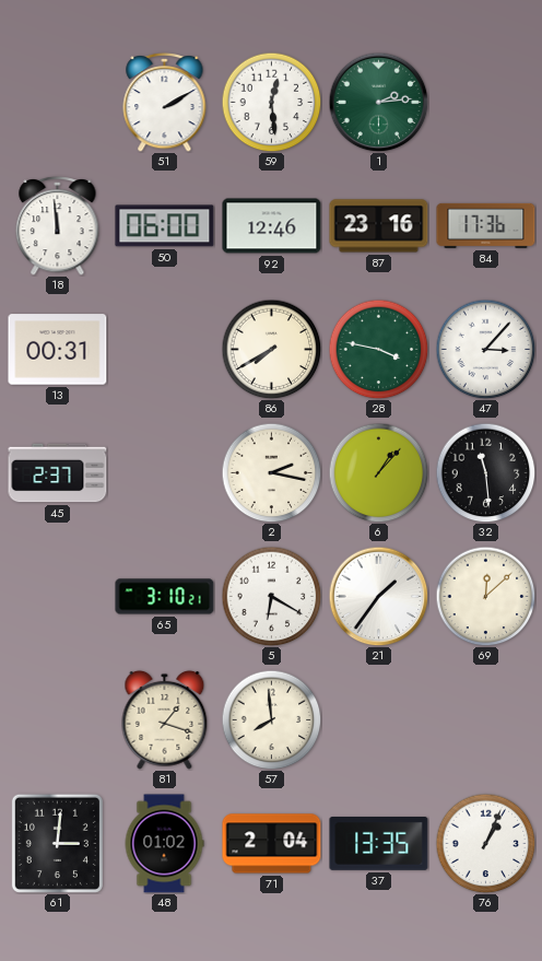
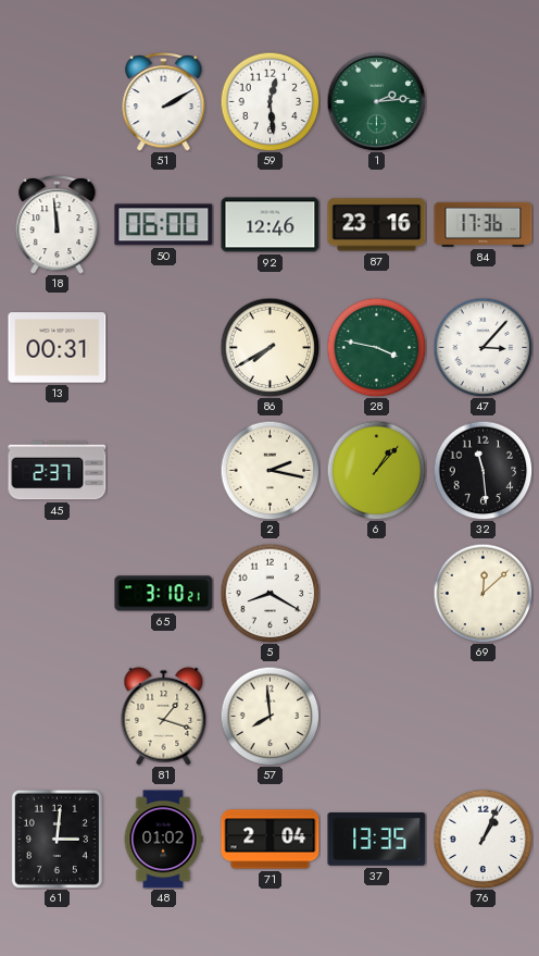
5: 6:20 -> 8:20
21: 1:36 -> none
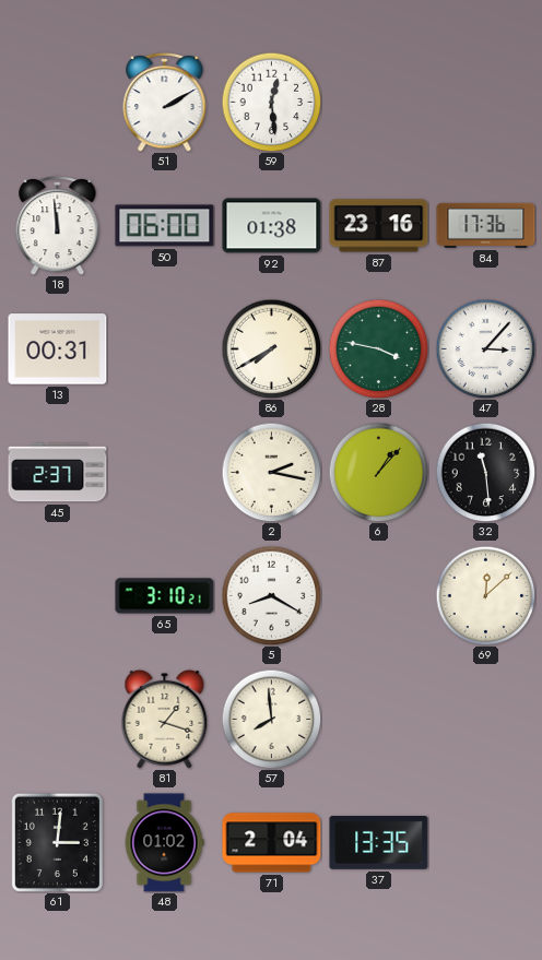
1: 2:14 -> none
92: 12:46 -> 01:38
76: 1:04 -> none
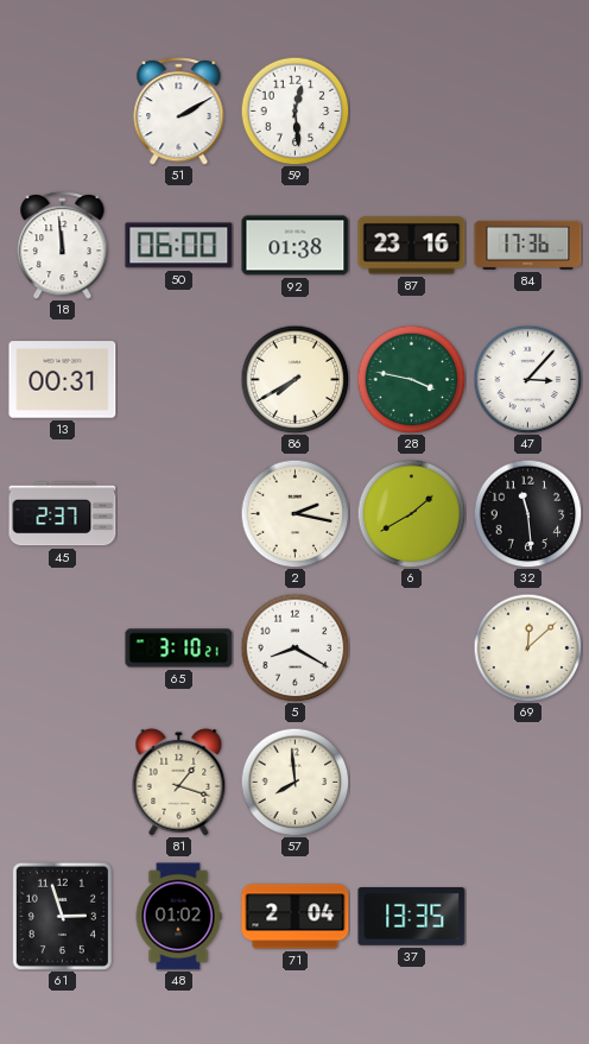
6: 1:07 -> 1:40
61: 3:01 -> 2:57
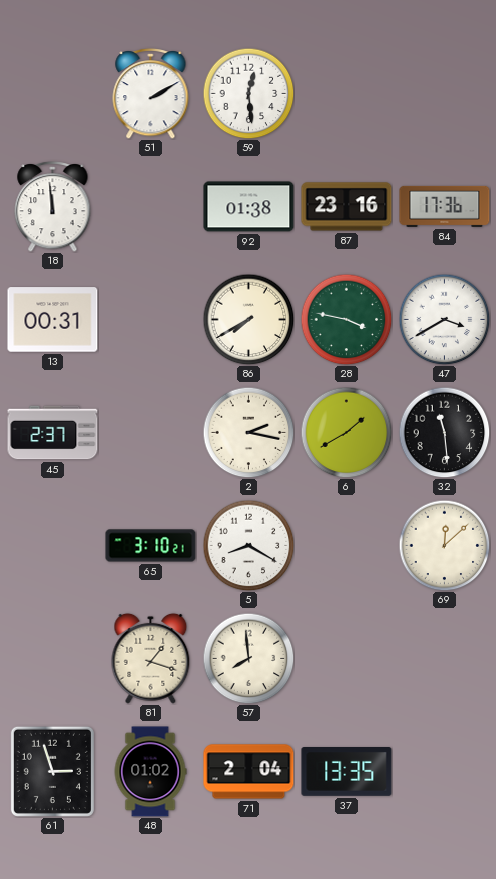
50: 06:00 -> none
47: 3:07 -> 3:40
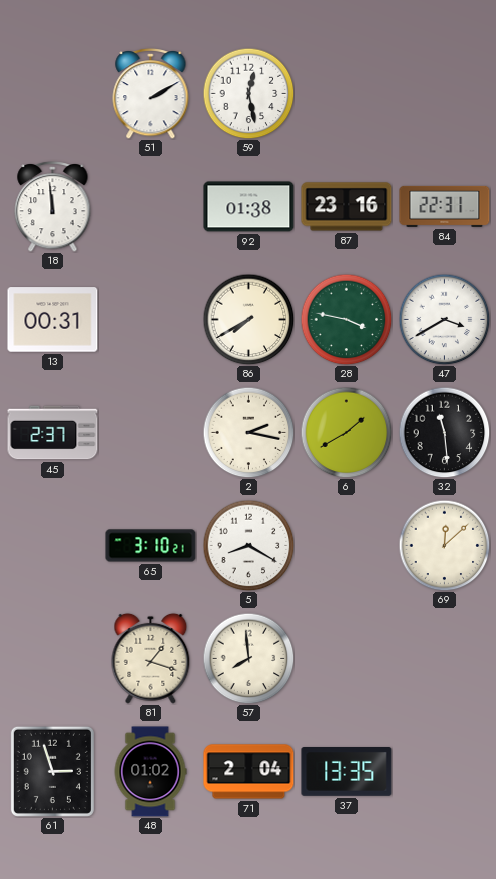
59: 12:29 -> 12:28
84: 17:36 -> 22:31
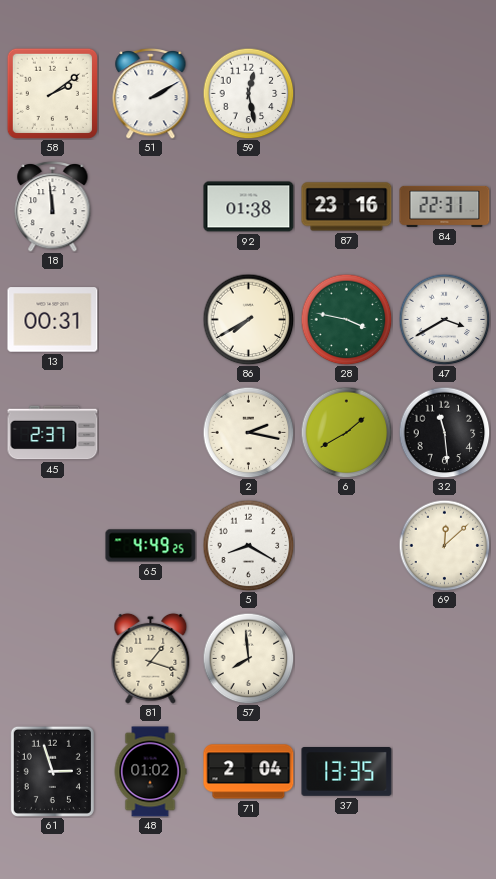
58: none -> 2:09
65: 3:10 -> 4:49
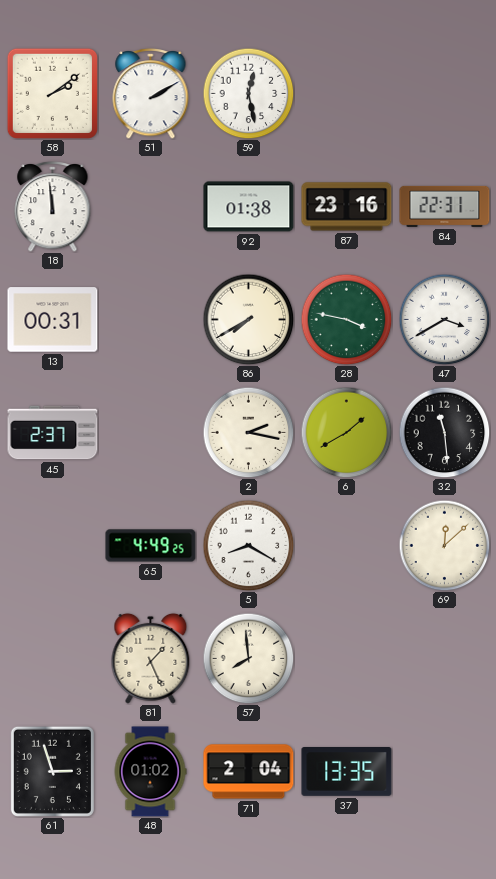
81: 1:18 -> 1:26
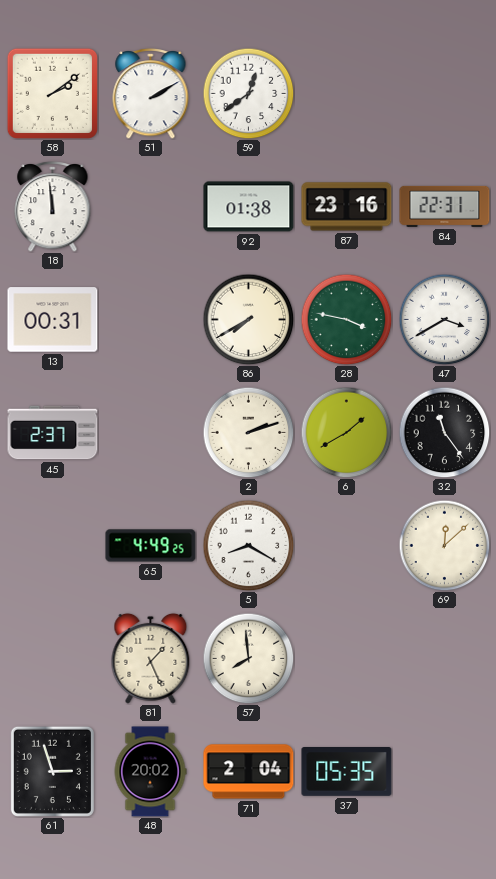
59: 12:28 -> 12:39
2: 2:17 -> 2:12
32: 11:29 -> 11:24
48: 01:02 -> 20:02
37: 13:35 -> 05:35
